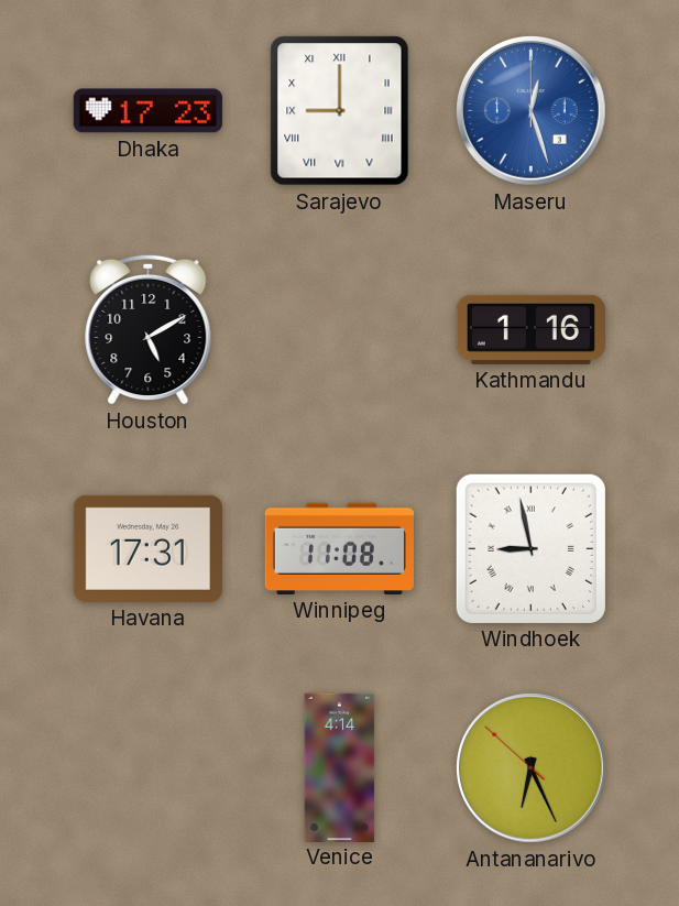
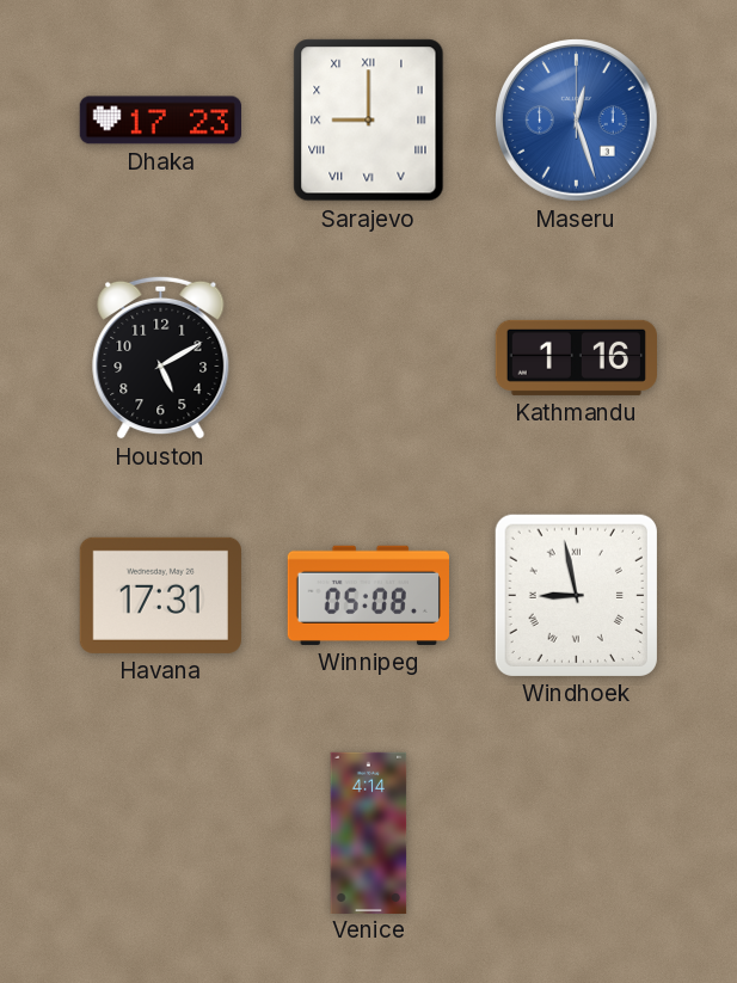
Winnipeg: 11:08 -> 05:08
Antananarivo: 6:25 -> none
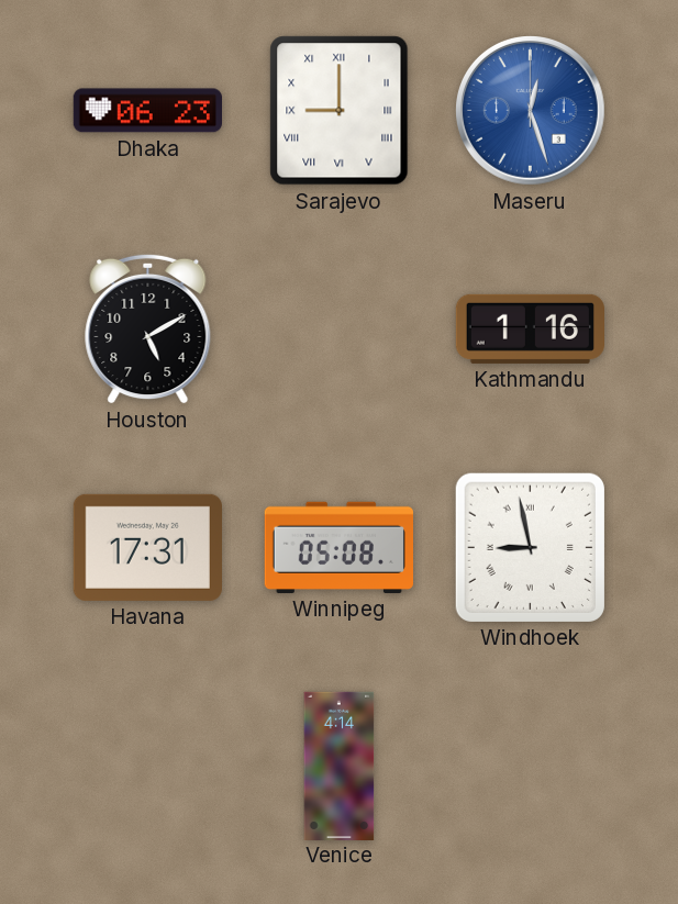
Dhaka: 17:23 -> 06:23
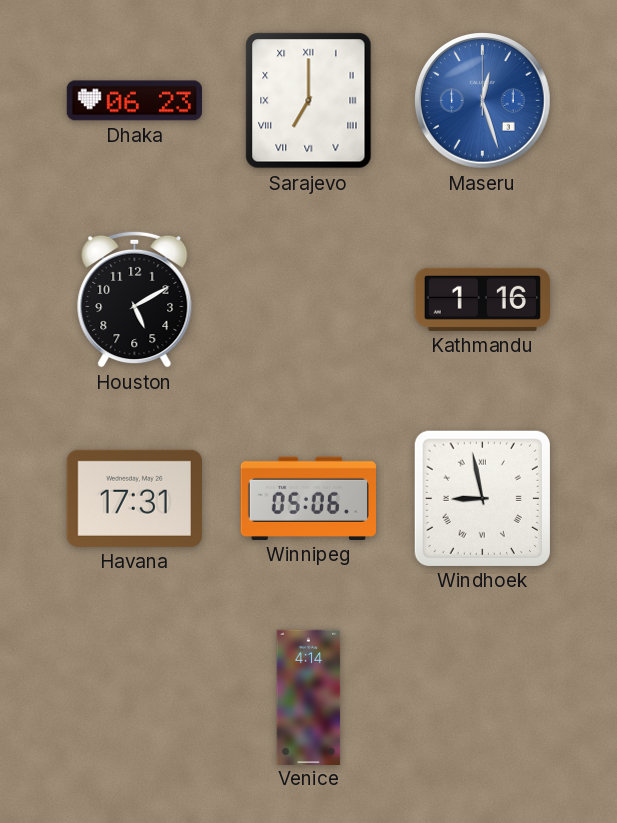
Sarajevo: 9:00 -> 7:00
Winnipeg: 05:08 -> 05:06
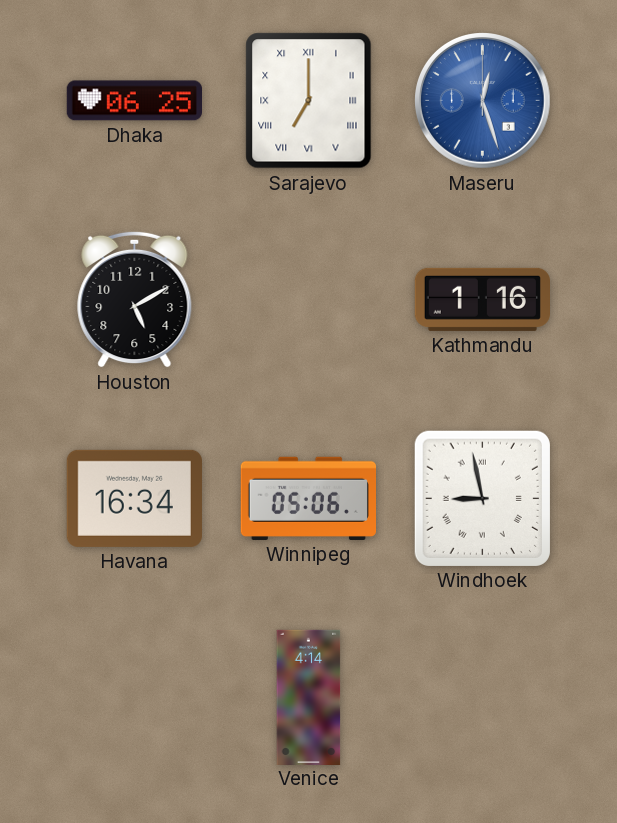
Dhaka: 06:23 -> 06:25
Havana: 17:31 -> 16:34
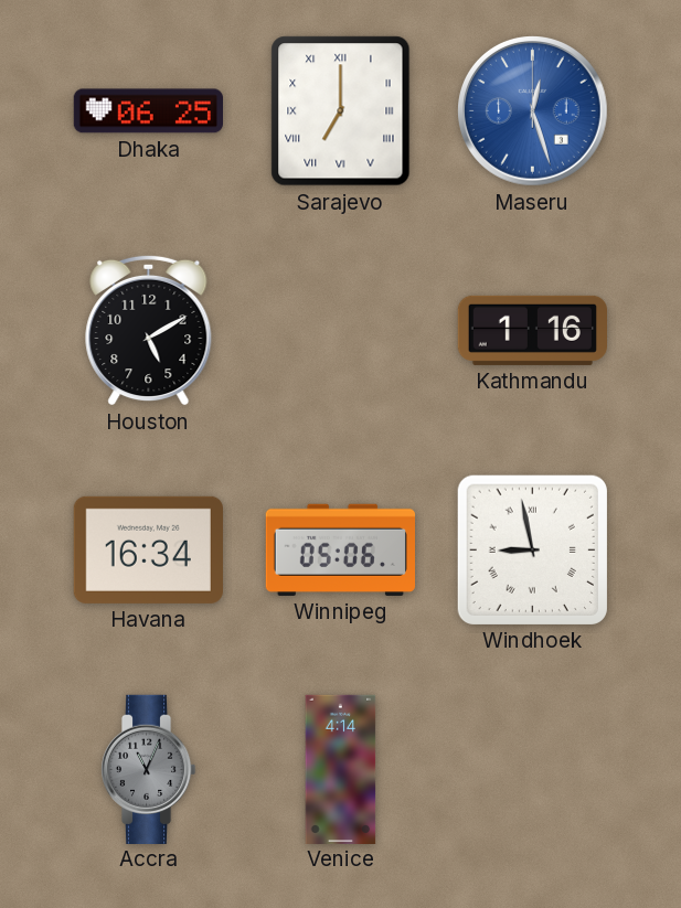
Accra: none -> 11:04
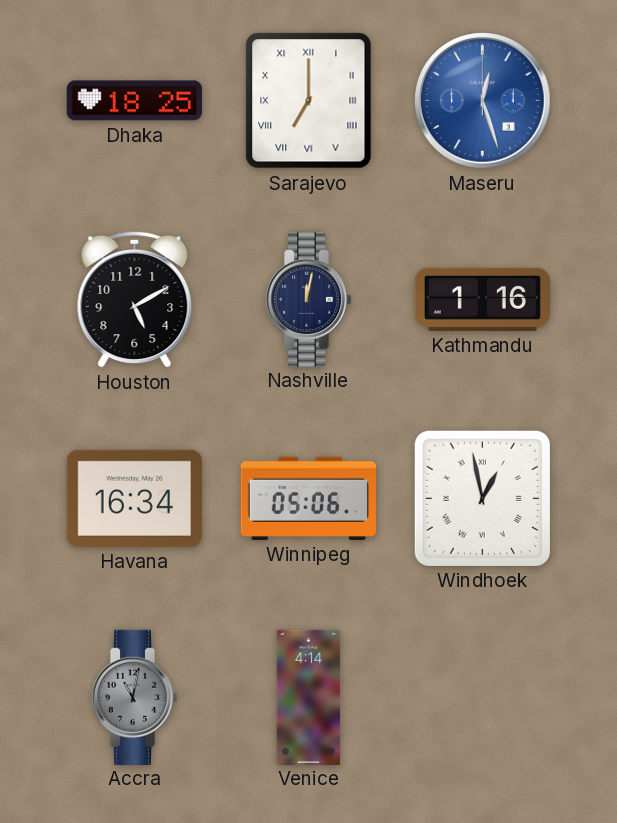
Dhaka: 06:25 -> 18:25
Nashville: none -> 12:02
Windhoek: 8:58 -> 12:58
Accra: 11:04 -> 11:02
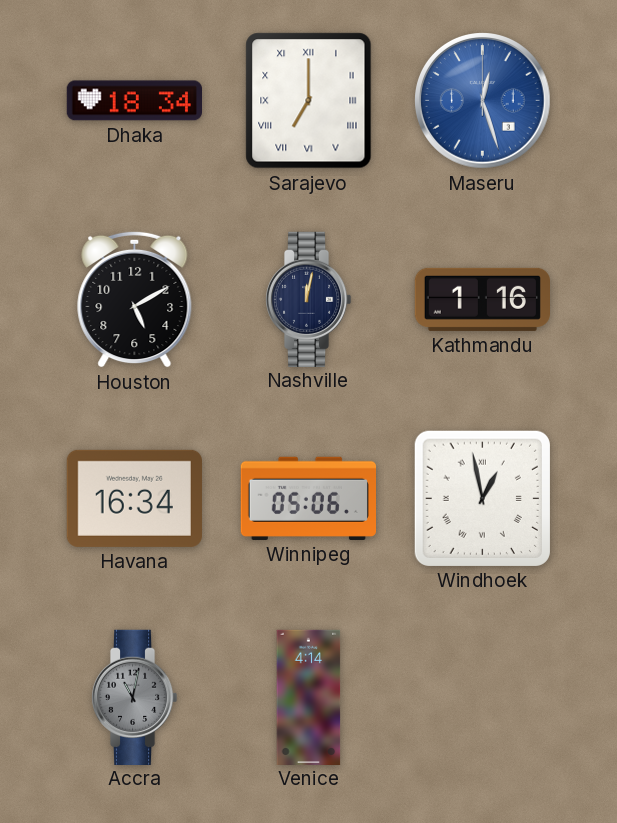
Dhaka: 18:25 -> 18:34
